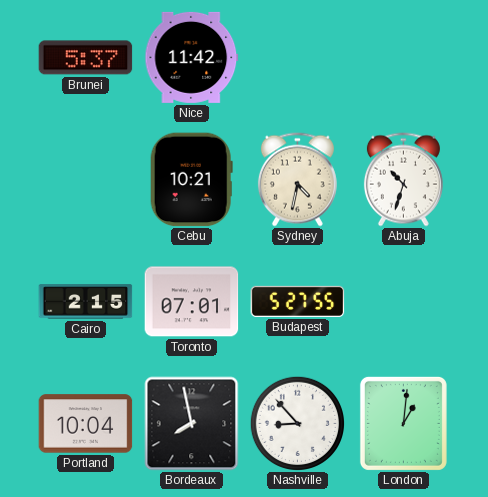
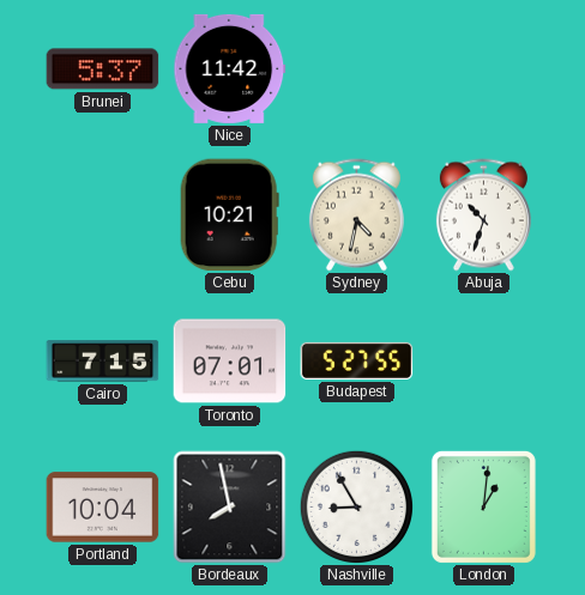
Cairo: 2:15 -> 7:15
Nashville: 8:53 -> 8:55
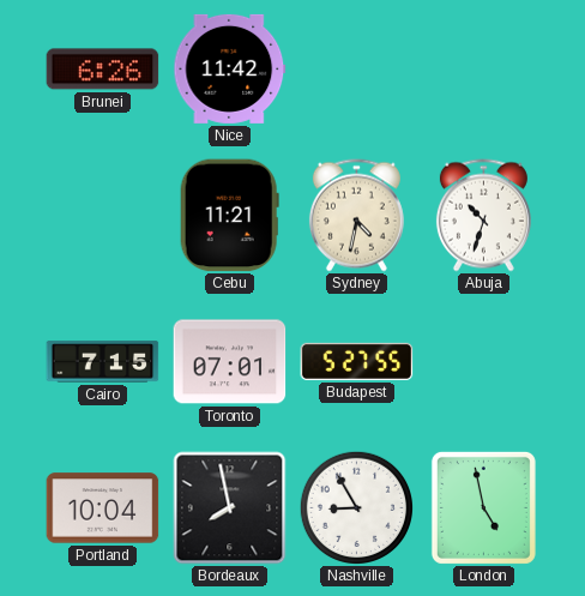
Brunei: 5:37 -> 6:26
Cebu: 10:21 -> 11:21
London: 1:01 -> 4:58
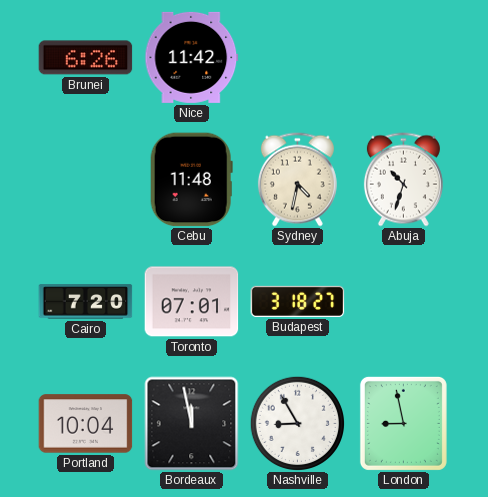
Cebu: 11:21 -> 11:48
Cairo: 7:15 -> 7:20
Budapest: 5:27 -> 3:18
Bordeaux: 7:58 -> 11:58
London: 4:58 -> 8:58
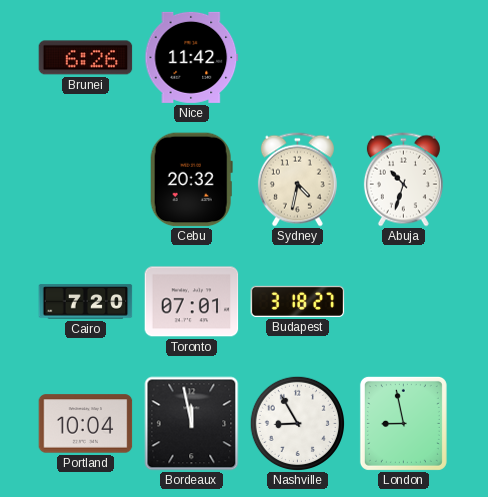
Cebu: 11:48 -> 20:32
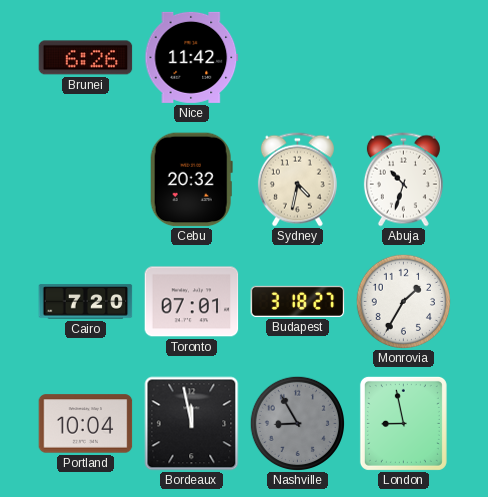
Monrovia: none -> 1:35
Nashville dial: white -> grey
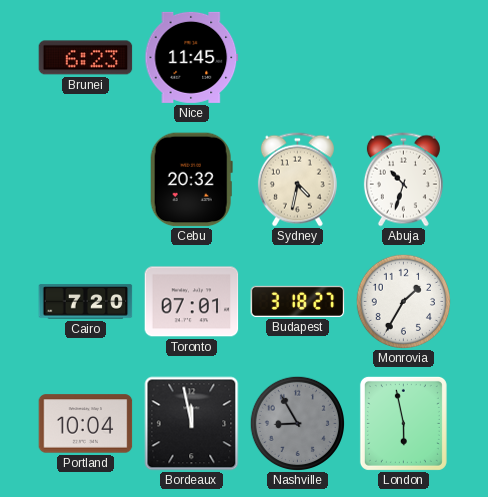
Brunei: 6:26 -> 6:23
Nice: 11:42 -> 11:45
London: 8:58 -> 5:58
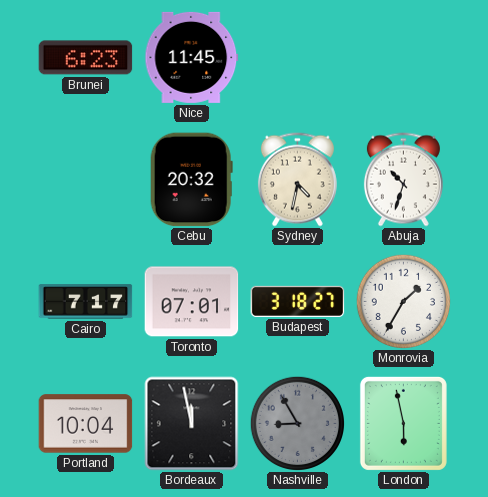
Cairo: 7:20 -> 7:17
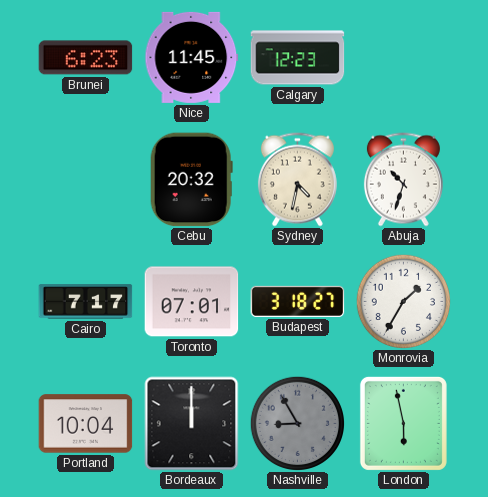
Calgary: none -> 12:23
Bordeaux: 11:58 -> 12:00
